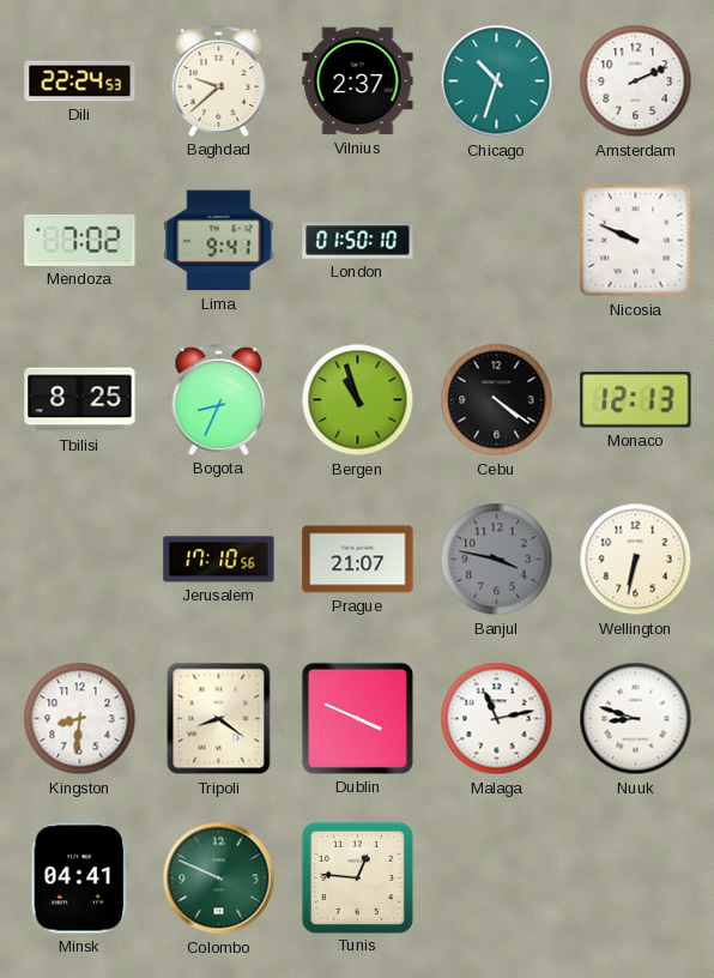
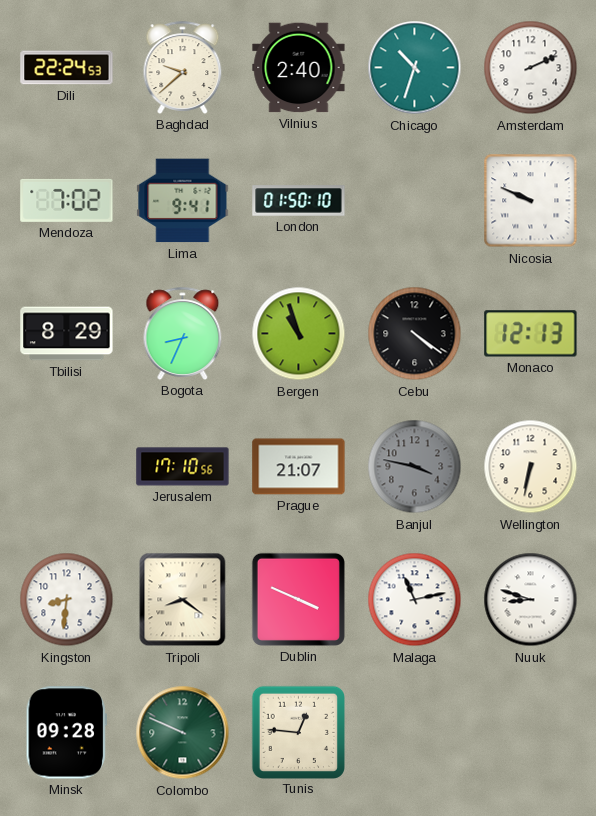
Vilnius: 2:37 -> 2:40
Tbilisi: 8:25 -> 8:29
Minsk: 04:41 -> 09:28
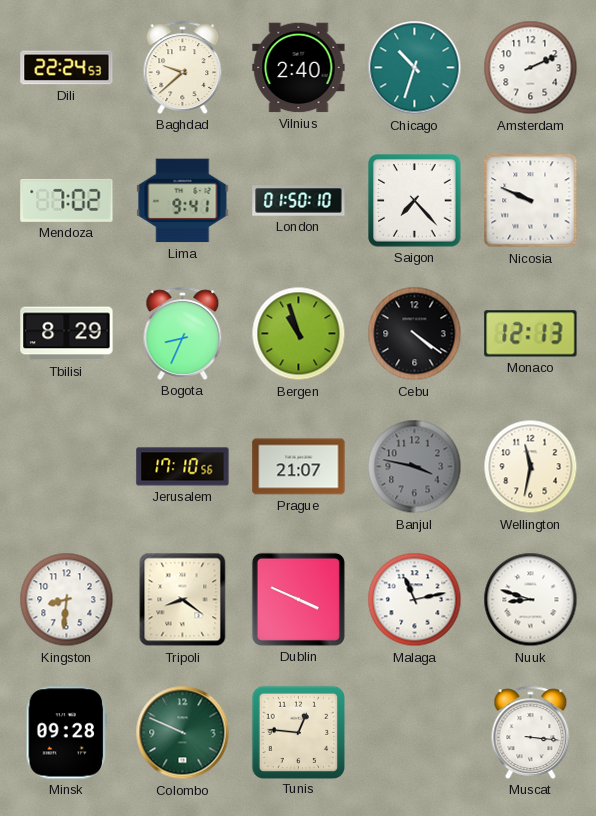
Saigon: none -> 7:23
Wellington: 6:32 -> 11:32
Muscat: none -> 3:16
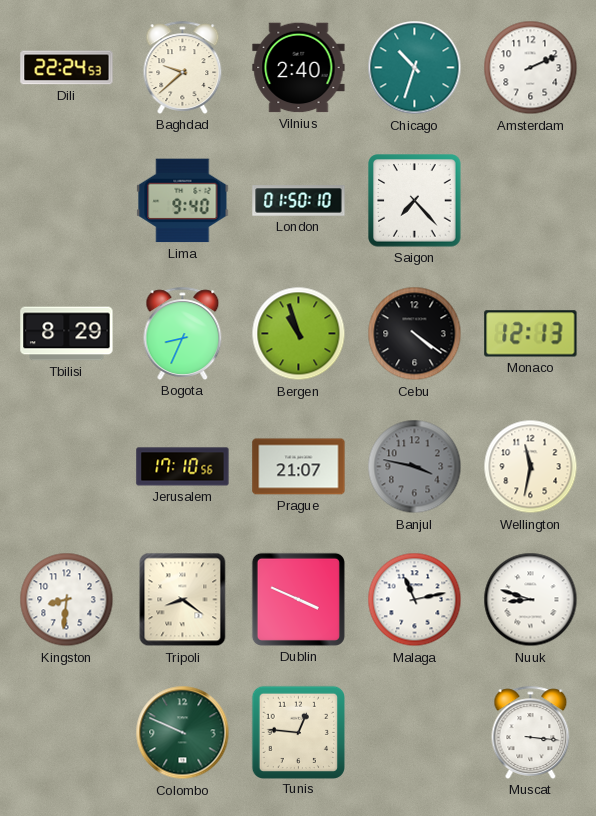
Mendoza: 7:02 -> none
Lima: 9:41 -> 9:40
Nicosia: 9:49 -> none
Minsk: 09:28 -> none
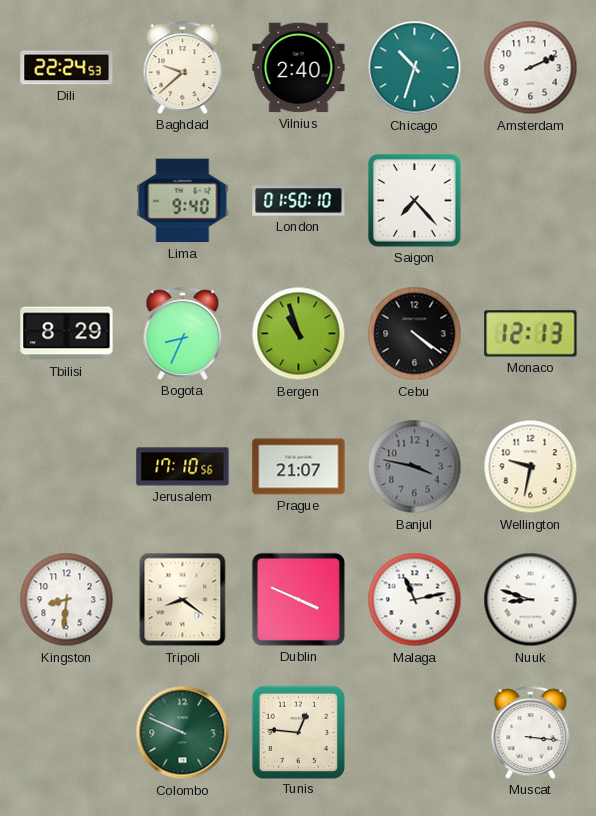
Wellington: 11:32 -> 9:32
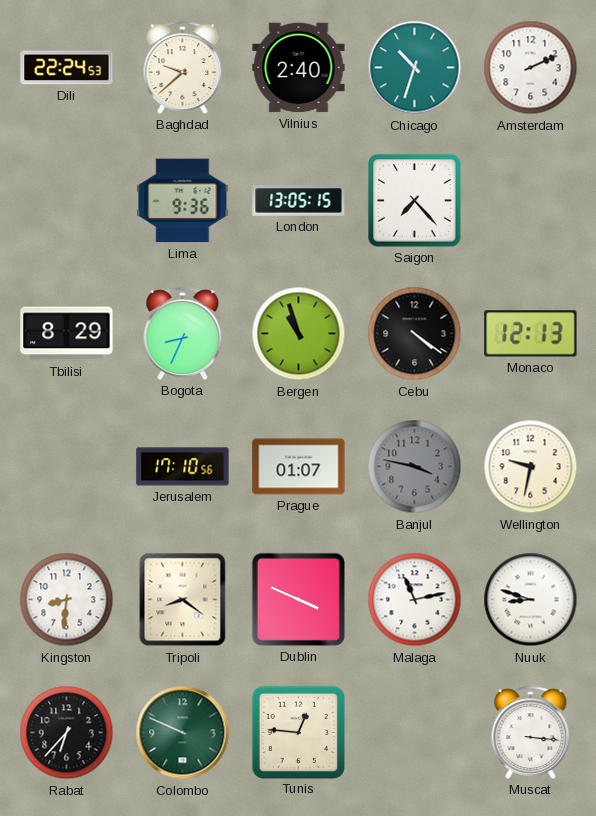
Lima: 9:40 -> 9:36
London: 01:50 -> 13:05
Prague: 21:07 -> 01:07
Rabat: none -> 6:37
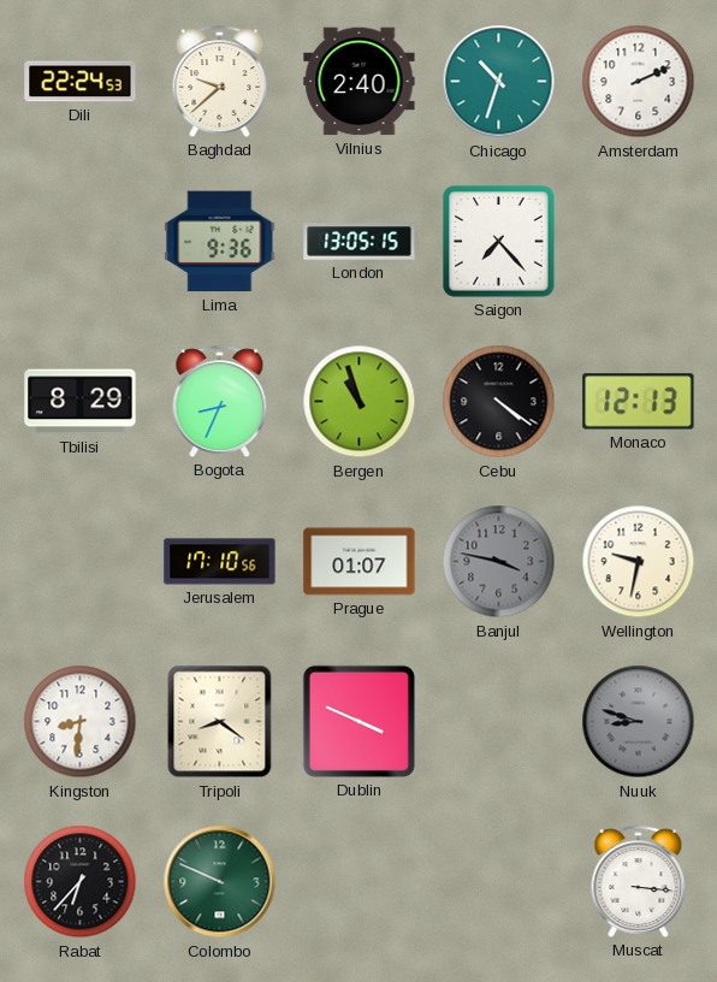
Malaga: 11:13 -> none
Nuuk dial: white -> grey
Tunis: 12:46 -> none
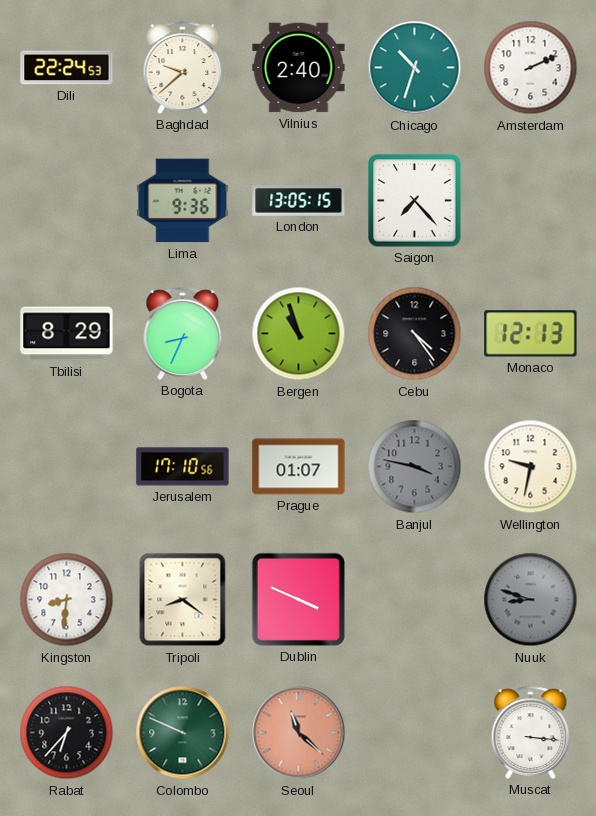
Cebu: 4:21 -> 4:24
Seoul: none -> 11:22
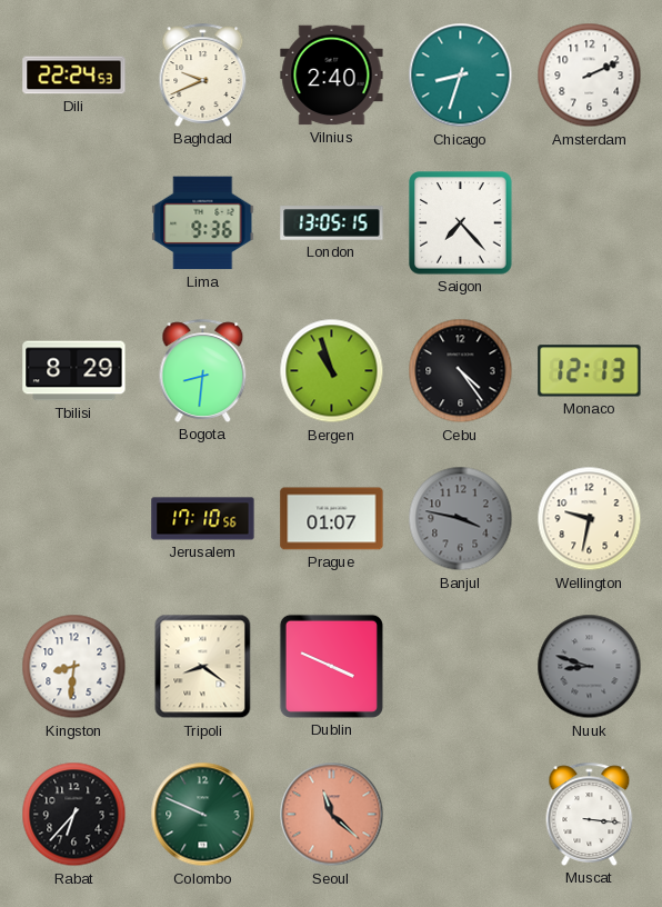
Baghdad: 9:38 -> 9:41
Chicago: 10:33 -> 8:33
Bogota: 8:34 -> 8:31
